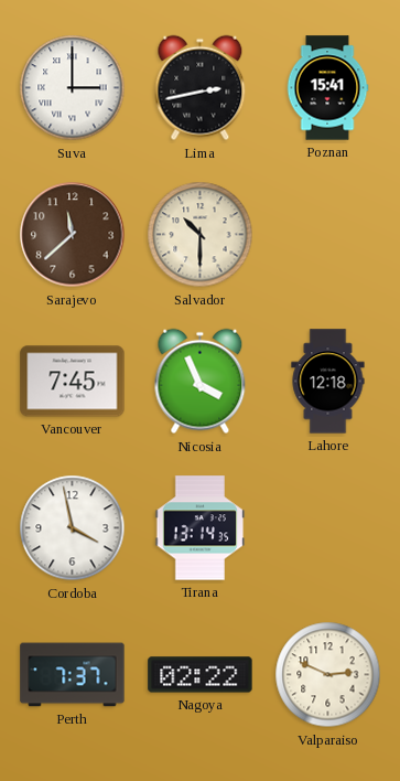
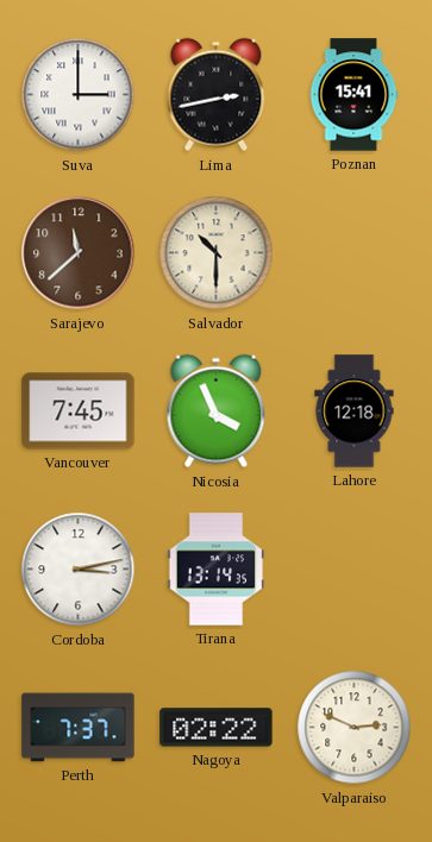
Cordoba: 3:58 -> 3:13
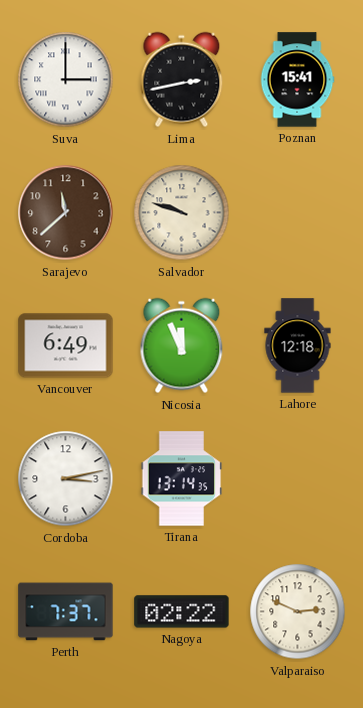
Salvador: 10:30 -> 9:48
Vancouver: 7:45 -> 6:49
Nicosia: 3:56 -> 11:56
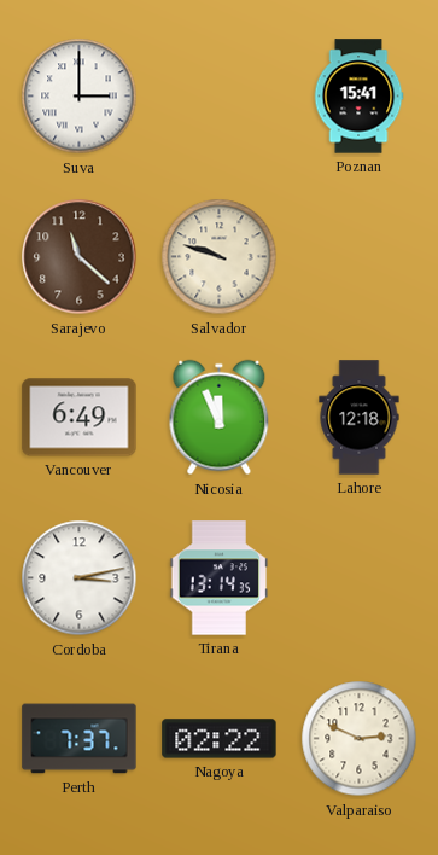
Lima: 2:43 -> none
Sarajevo: 11:38 -> 11:22
